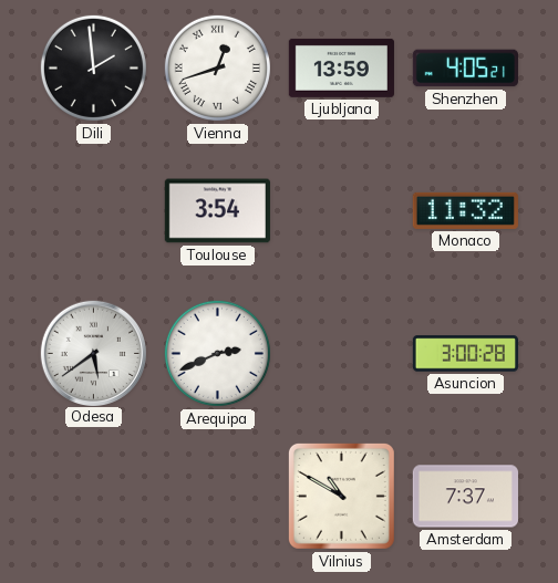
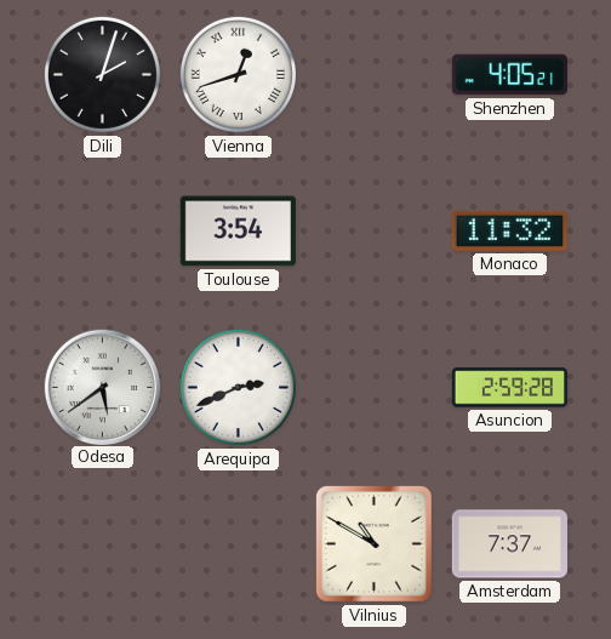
Dili: 1:59 -> 2:03
Ljubljana: 13:59 -> none
Asuncion: 3:00 -> 2:59
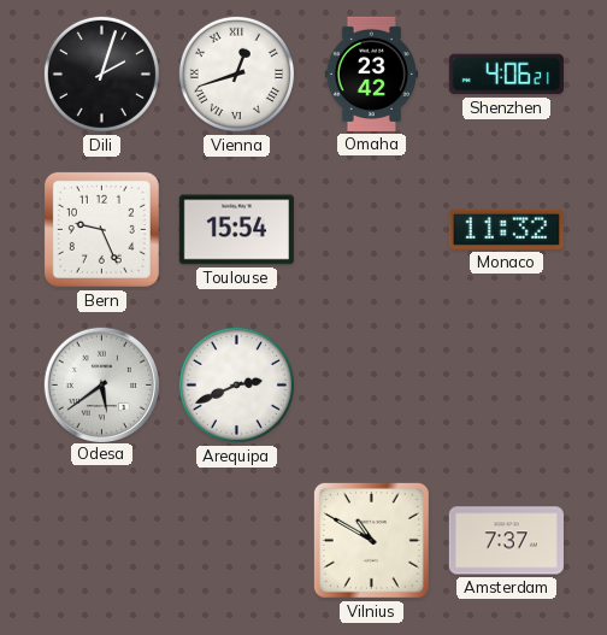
Omaha: none -> 23:42
Shenzhen: 4:05 -> 4:06
Bern: none -> 9:26
Toulouse: 3:54 -> 15:54
Asuncion: 2:59 -> none
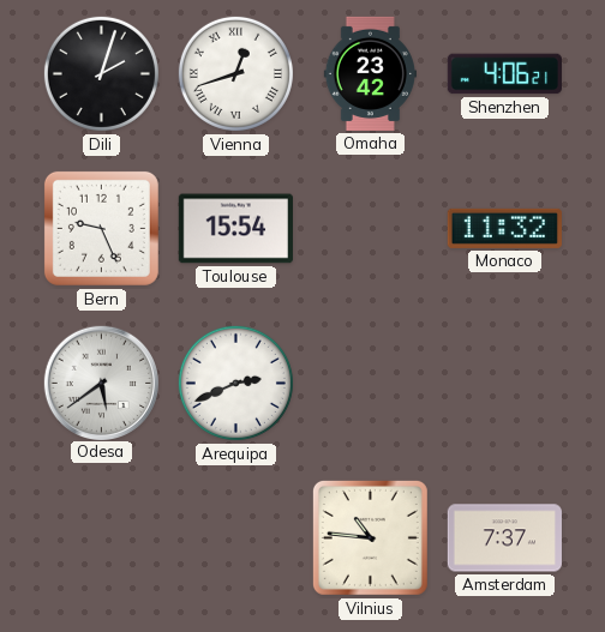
Vilnius: 10:50 -> 10:46
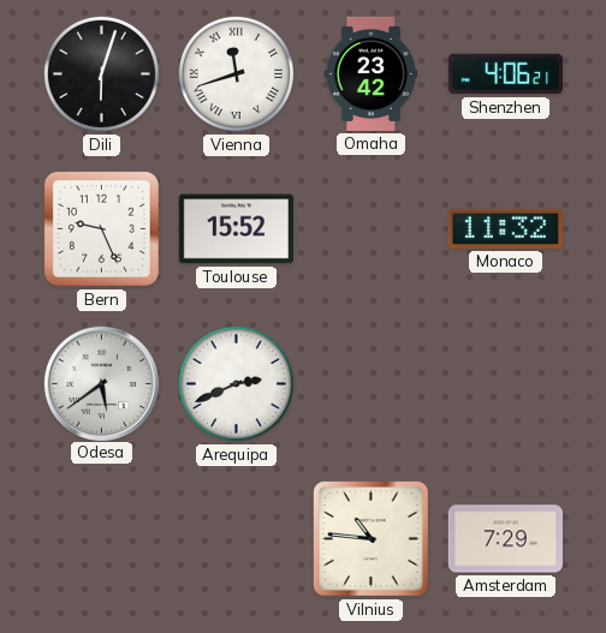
Dili: 2:03 -> 6:03
Vienna: 12:42 -> 11:42
Toulouse: 15:54 -> 15:52
Amsterdam: 7:37 -> 7:29
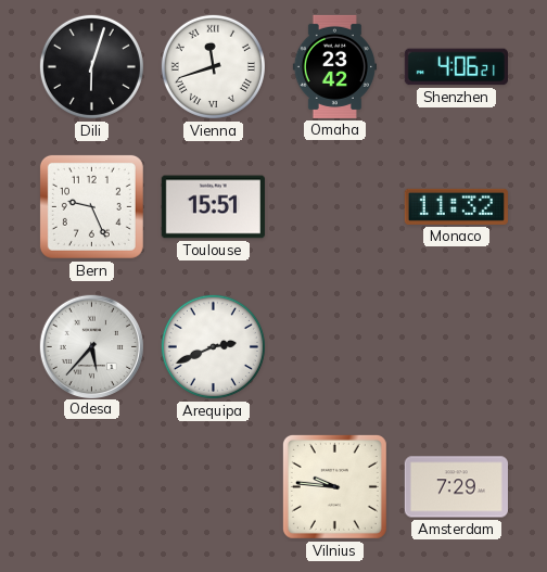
Toulouse: 15:52 -> 15:51
Odesa: 5:39 -> 5:37
Vilnius: 10:46 -> 9:46
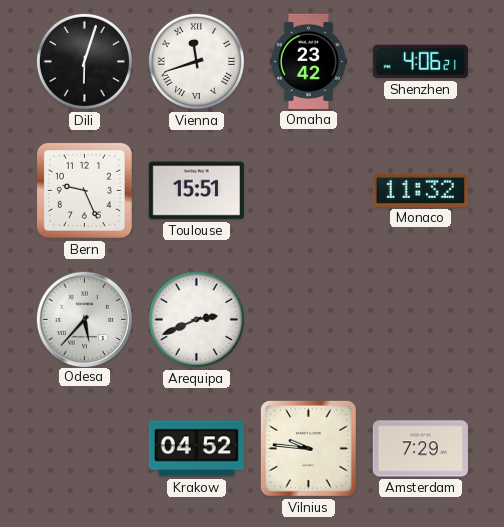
Krakow: none -> 04:52
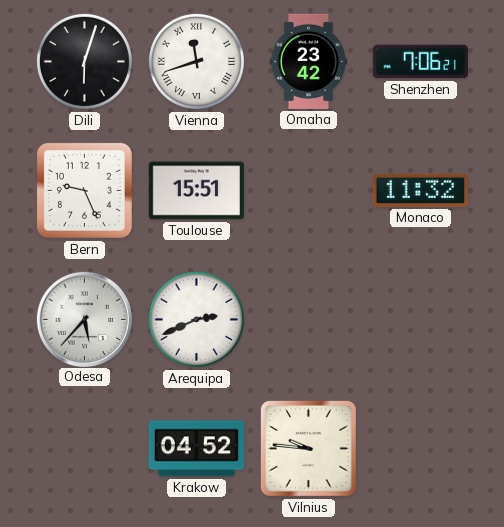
Shenzhen: 4:06 -> 7:06
Amsterdam: 7:29 -> none
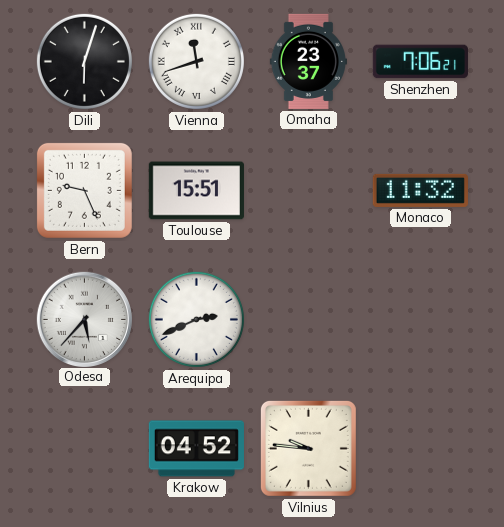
Omaha: 23:42 -> 23:37
